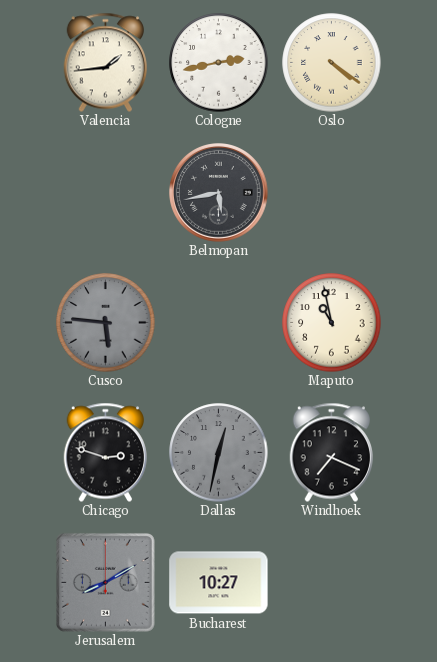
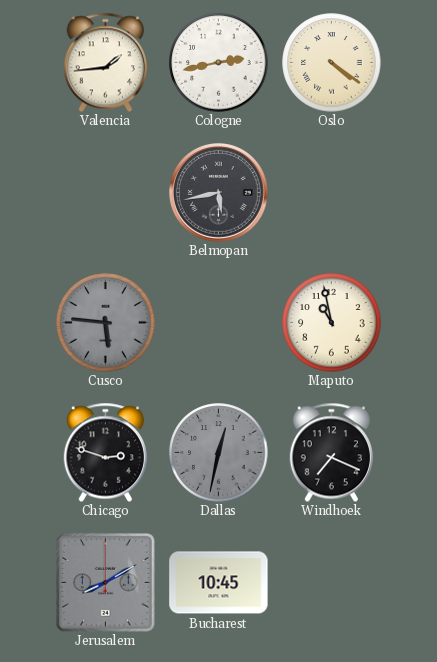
Bucharest: 10:27 -> 10:45
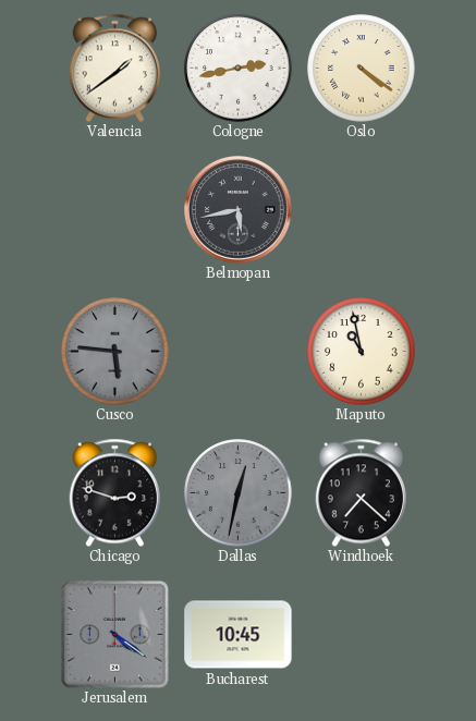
Valencia: 1:44 -> 1:39
Windhoek: 7:19 -> 7:22
Jerusalem: 8:10 -> 4:21
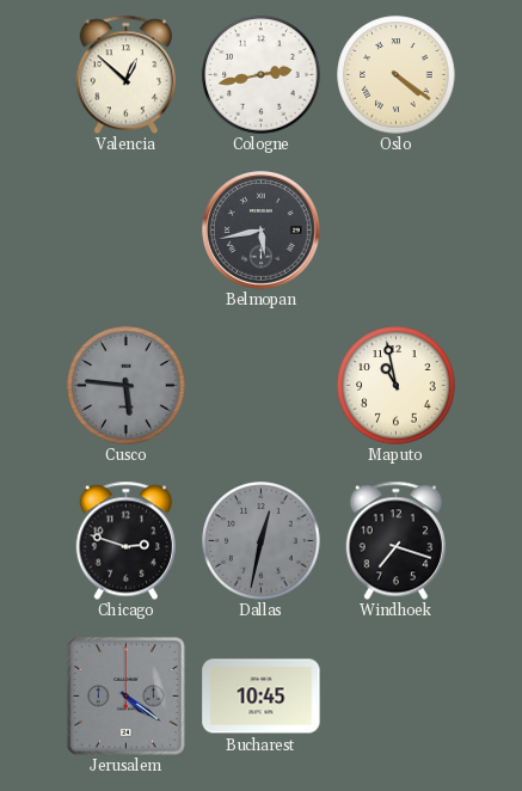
Valencia: 1:39 -> 12:52
Windhoek: 7:22 -> 7:18
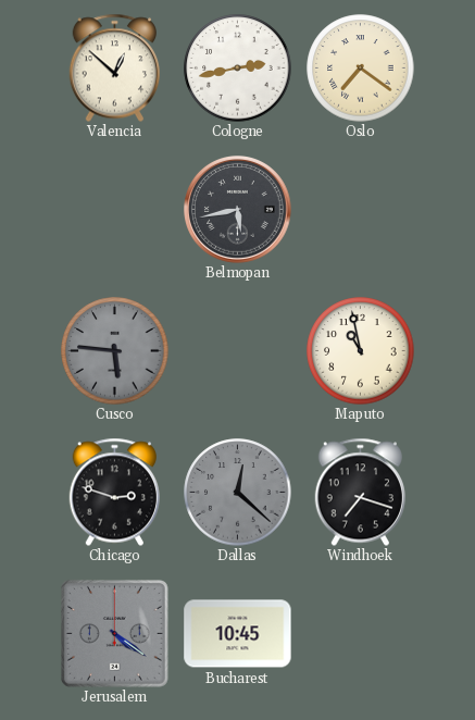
Oslo: 4:21 -> 7:21
Dallas: 12:32 -> 12:22
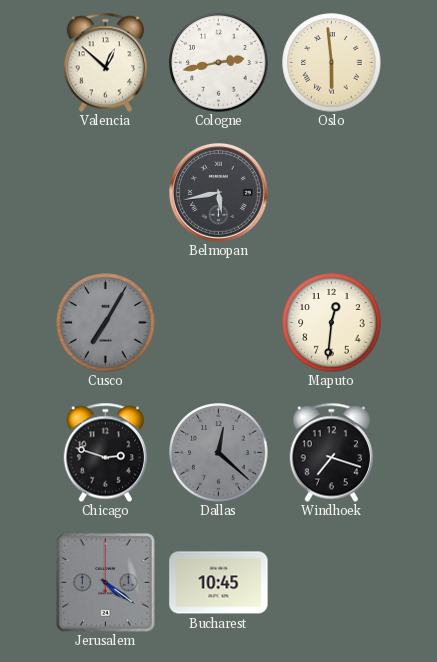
Oslo: 7:21 -> 5:59
Cusco: 5:46 -> 7:05
Maputo: 10:58 -> 12:31
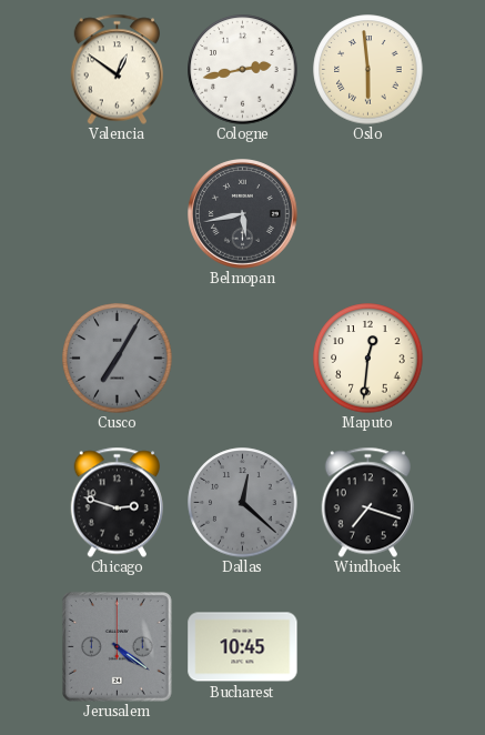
Valencia: 12:52 -> 12:51
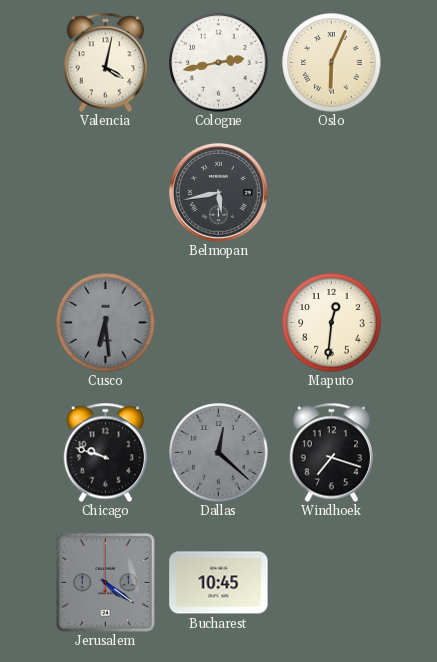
Valencia: 12:51 -> 4:02
Oslo: 5:59 -> 6:04
Cusco: 7:05 -> 6:29
Chicago: 2:48 -> 9:48
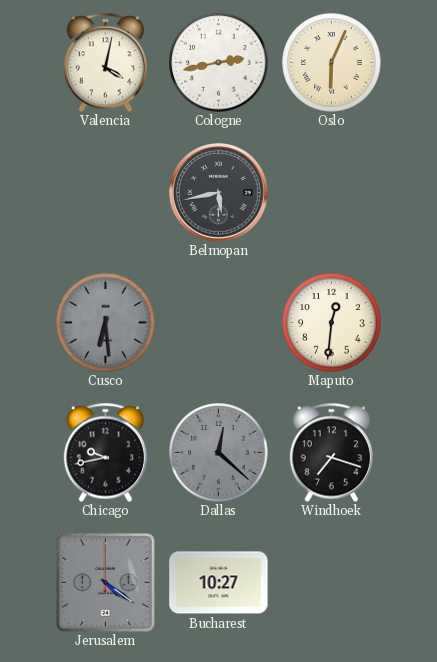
Chicago: 9:48 -> 9:43
Bucharest: 10:45 -> 10:27
